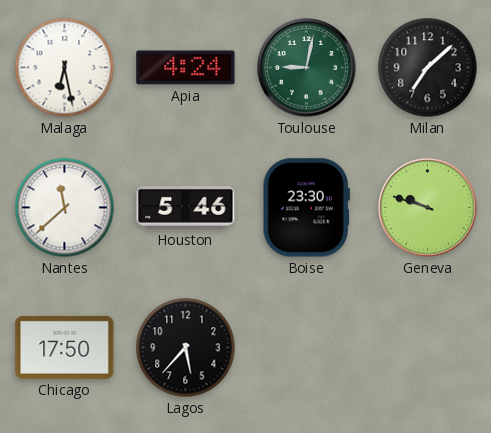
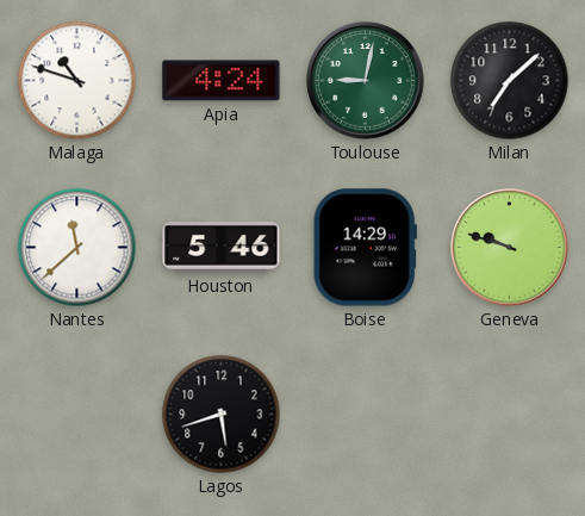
Malaga: 6:28 -> 10:48
Boise: 23:30 -> 14:29
Chicago: 17:50 -> none
Lagos: 5:37 -> 5:42
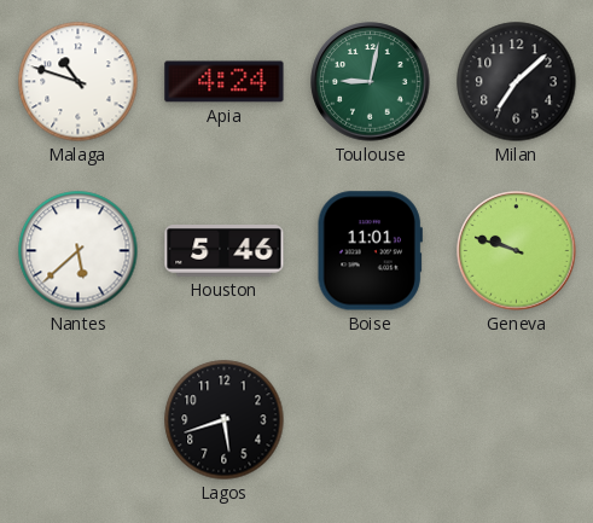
Nantes: 11:38 -> 5:38
Boise: 14:29 -> 11:01
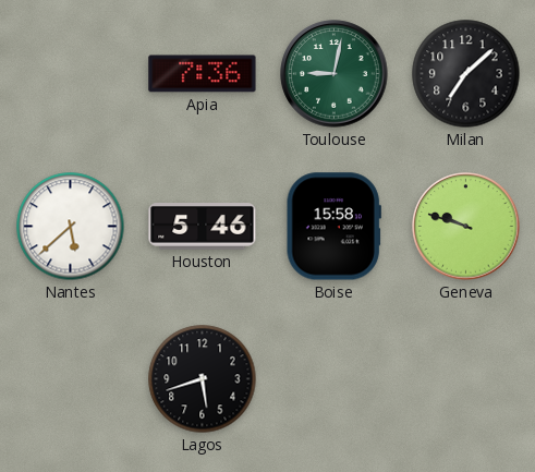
Malaga: 10:48 -> none
Apia: 4:24 -> 7:36
Boise: 11:01 -> 15:58
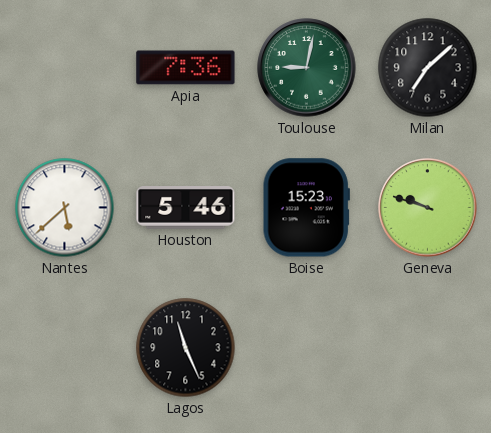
Boise: 15:58 -> 15:23
Lagos: 5:42 -> 11:26
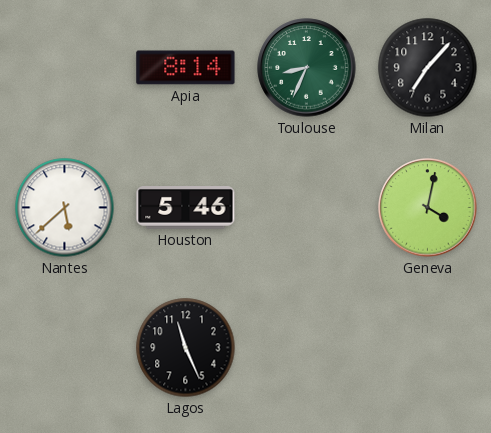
Apia: 7:36 -> 8:14
Toulouse: 9:02 -> 8:34
Milan: 7:08 -> 7:07
Boise: 15:23 -> none
Geneva: 9:48 -> 4:02
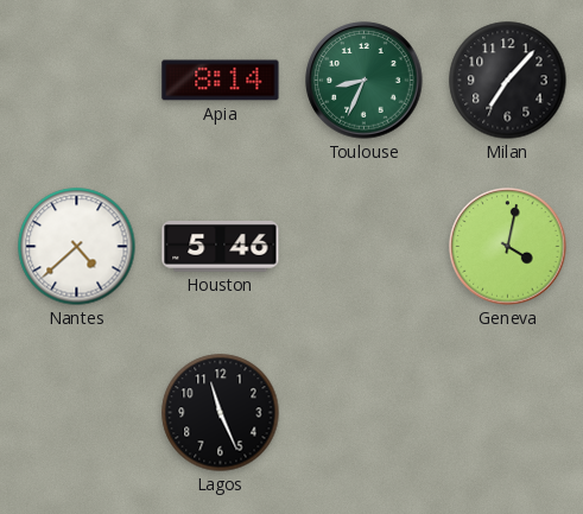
Nantes: 5:38 -> 4:38
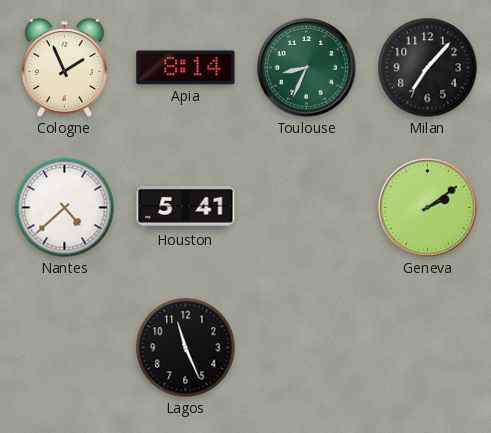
Cologne: none -> 1:56
Houston: 5:46 -> 5:41
Geneva: 4:02 -> 2:09
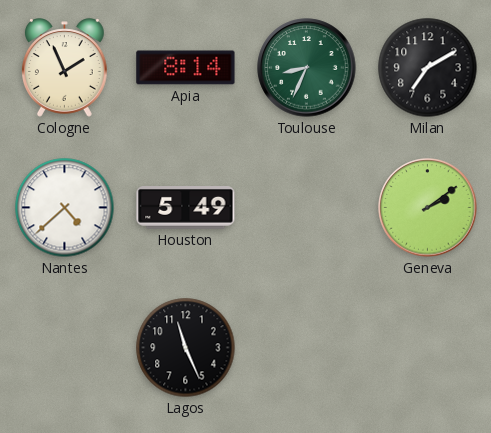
Milan: 7:07 -> 7:10
Houston: 5:41 -> 5:49
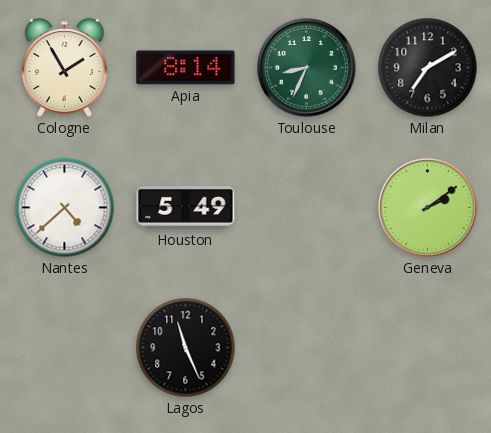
Cologne: 1:56 -> 1:55
